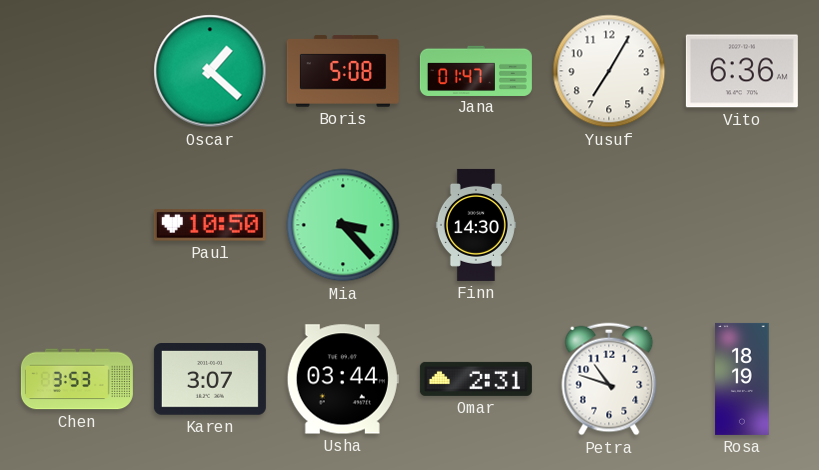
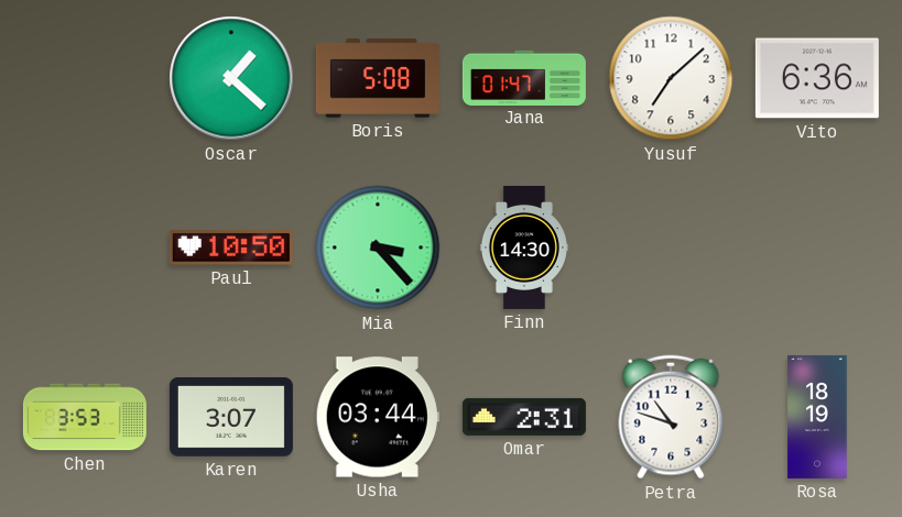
Yusuf: 7:05 -> 7:08
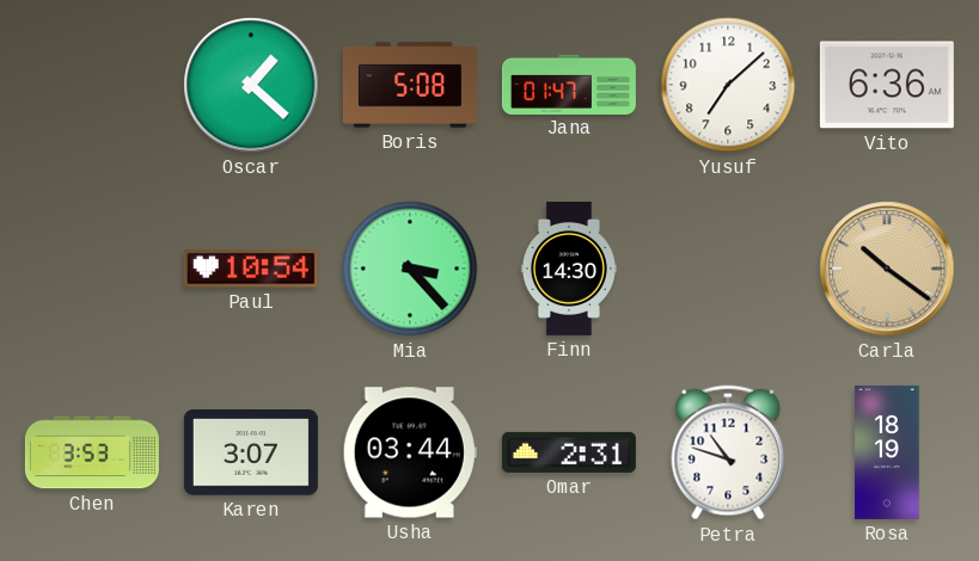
Paul: 10:50 -> 10:54
Carla: none -> 10:21
